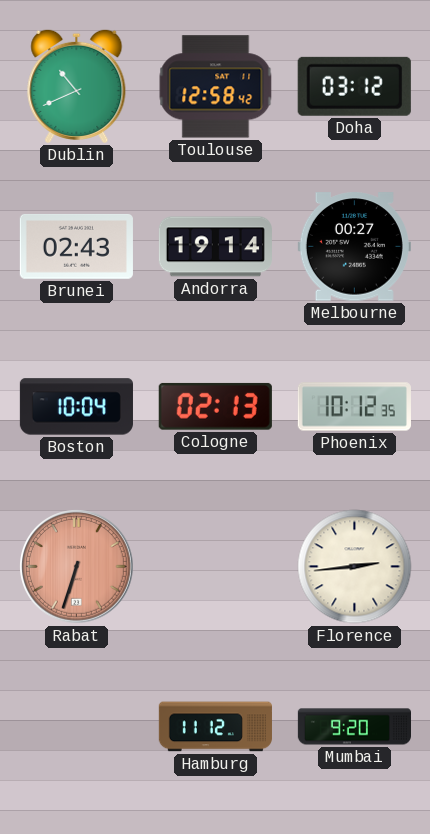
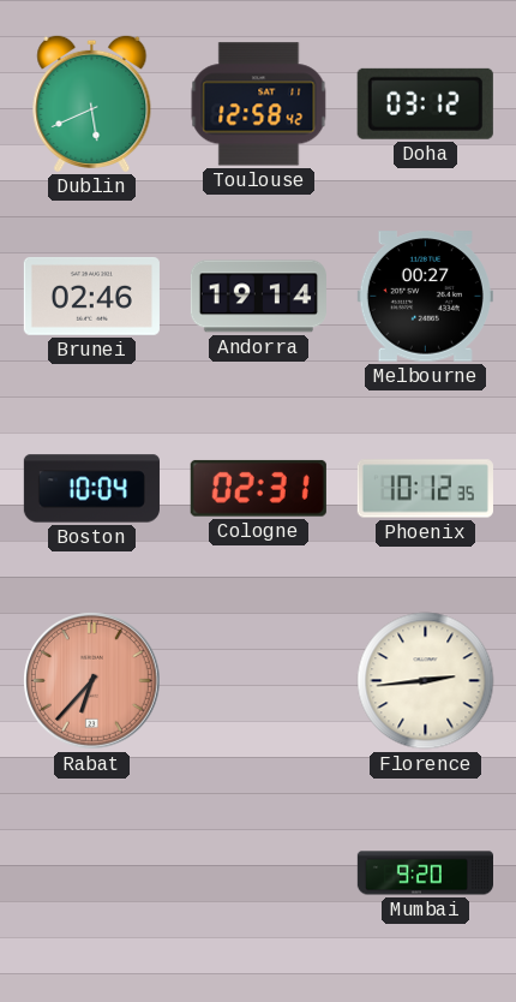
Dublin: 10:41 -> 5:41
Brunei: 02:43 -> 02:46
Cologne: 02:13 -> 02:31
Rabat: 6:33 -> 6:37
Hamburg: 11:12 -> none
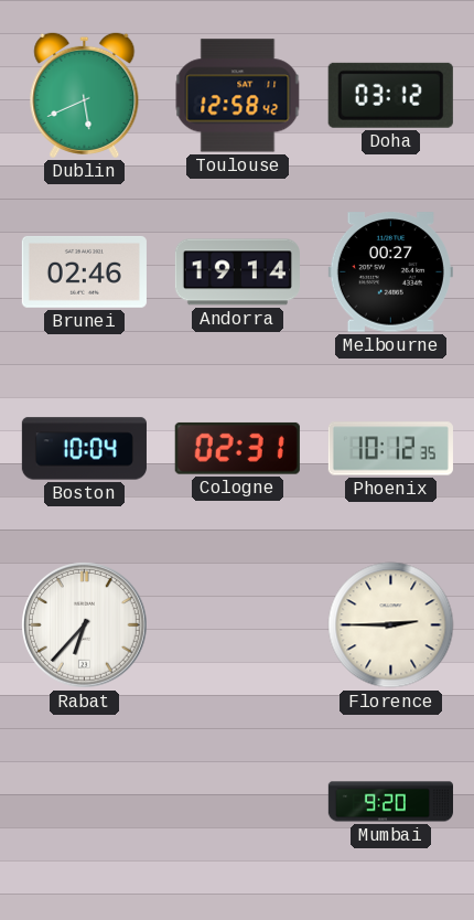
Rabat dial: salmon -> white
Florence: 2:44 -> 2:45
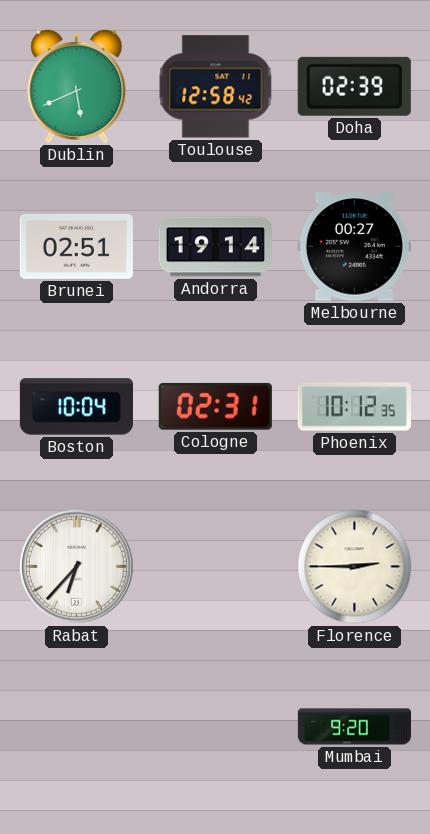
Doha: 03:12 -> 02:39
Brunei: 02:46 -> 02:51
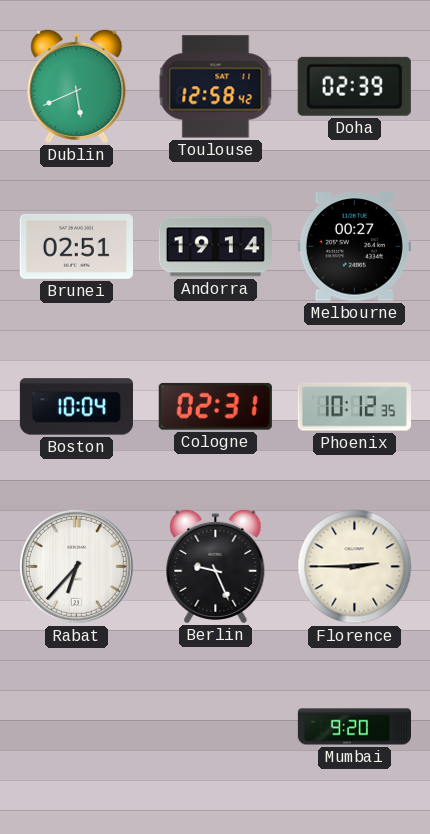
Berlin: none -> 9:26
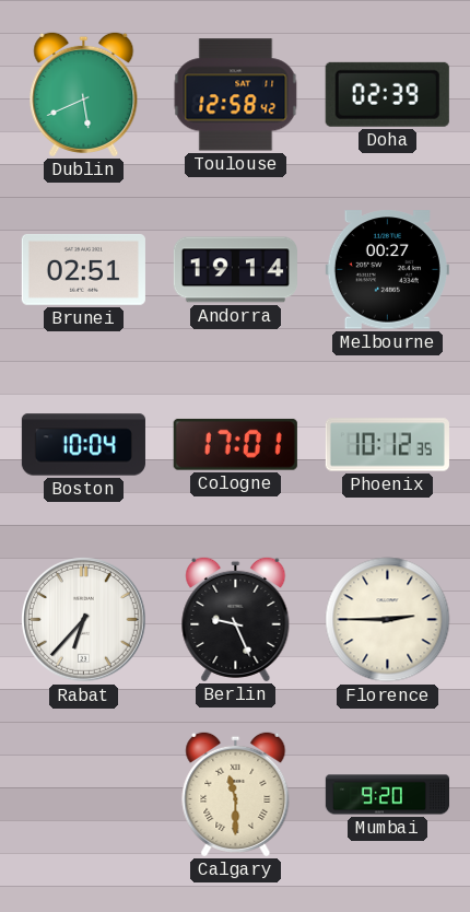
Cologne: 02:31 -> 17:01
Calgary: none -> 11:30
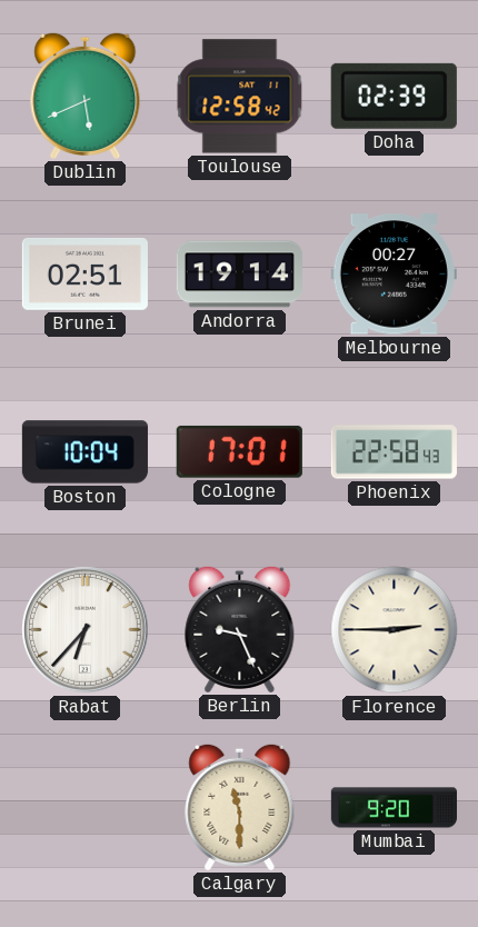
Phoenix: 10:12 -> 22:58
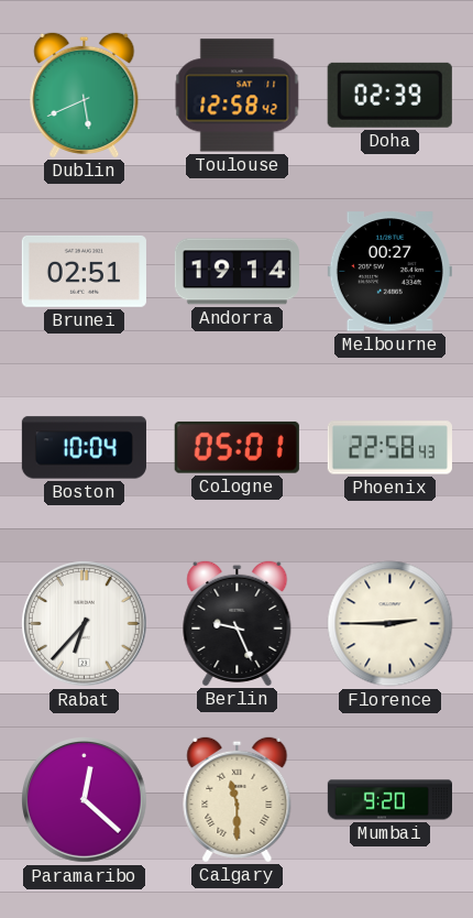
Cologne: 17:01 -> 05:01
Paramaribo: none -> 12:22
